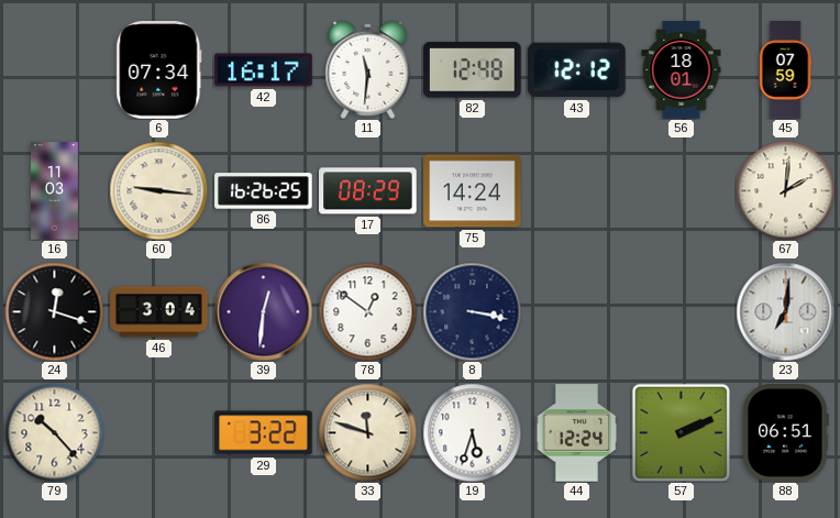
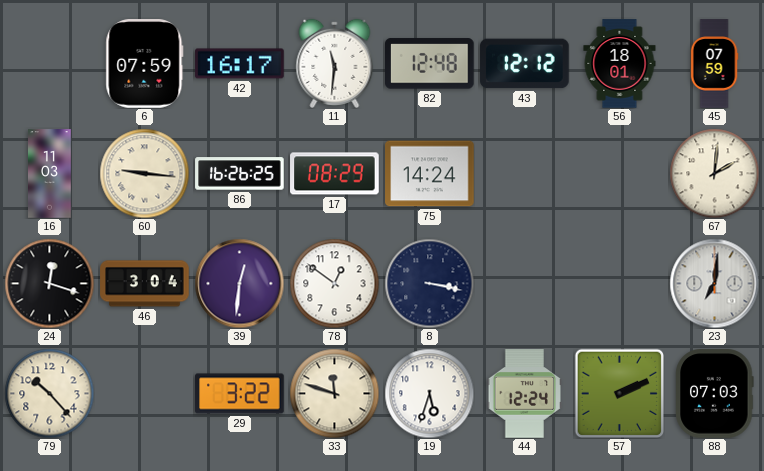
6: 07:34 -> 07:59
88: 06:51 -> 07:03
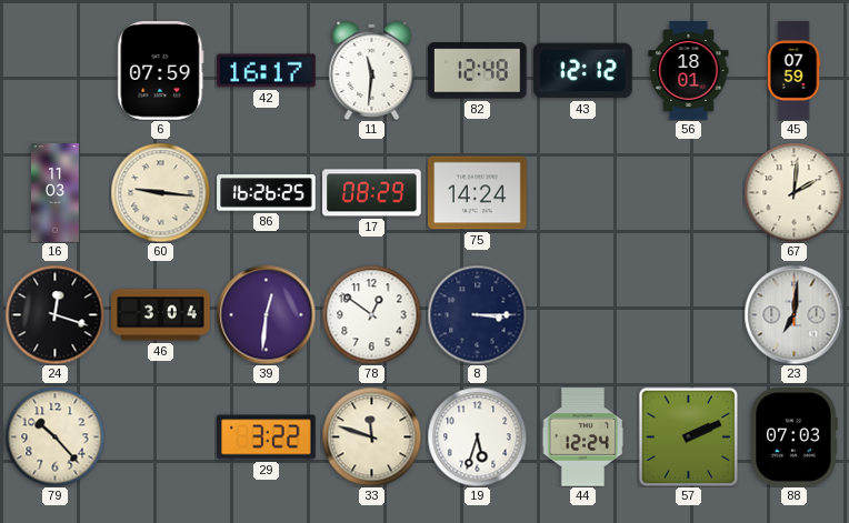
8: 3:17 -> 3:15
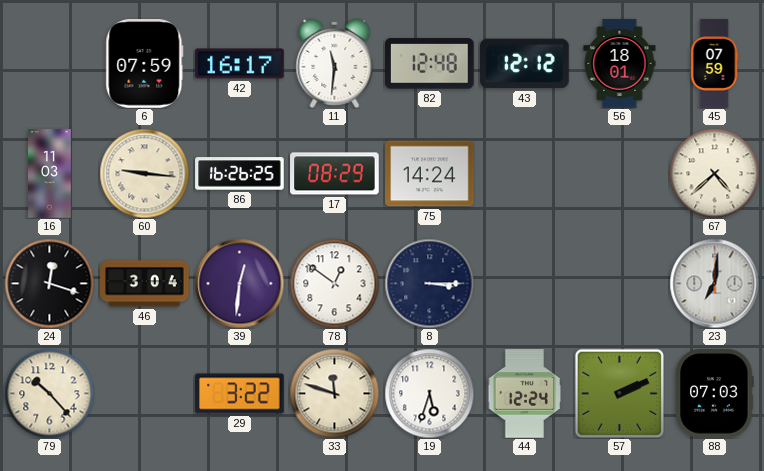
67: 2:01 -> 4:38
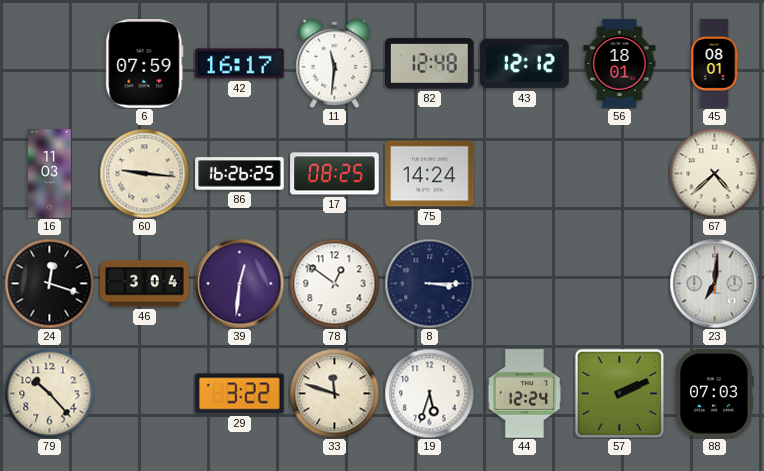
45: 07:59 -> 08:01
17: 08:29 -> 08:25
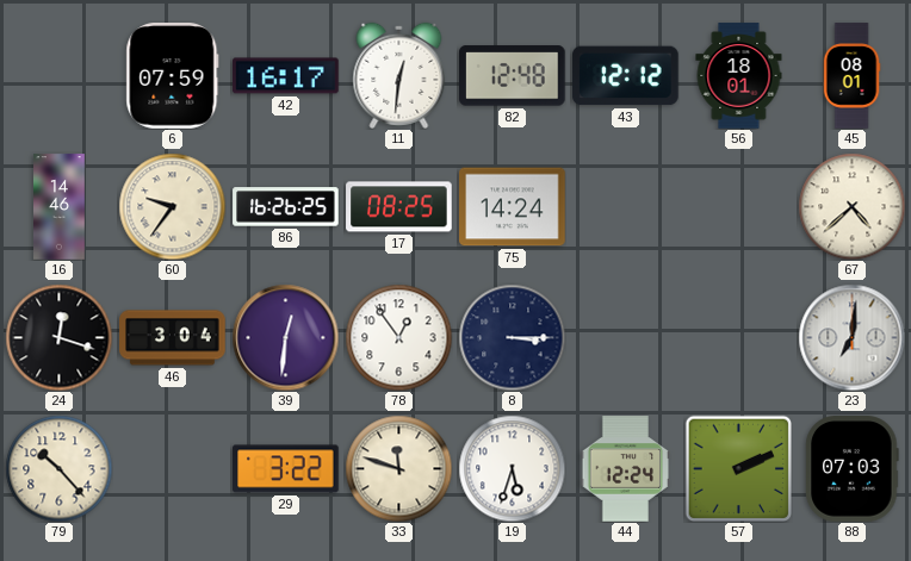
11: 11:31 -> 12:31
16: 11:03 -> 14:46
60: 9:16 -> 9:36
78: 12:51 -> 12:54
